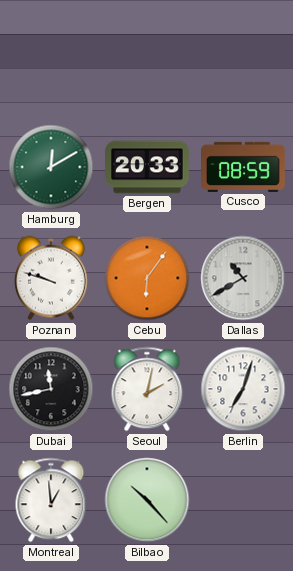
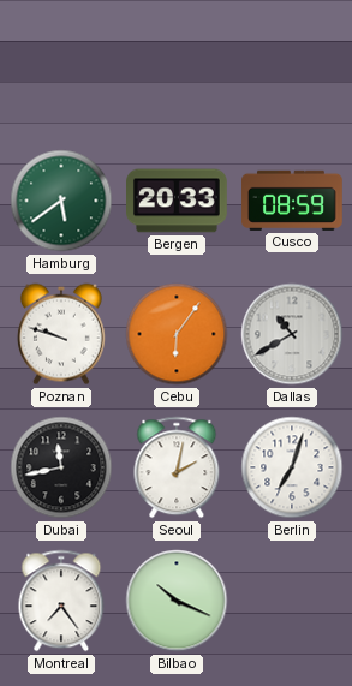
Hamburg: 12:10 -> 5:39
Montreal: 12:59 -> 7:24
Bilbao: 10:23 -> 10:19
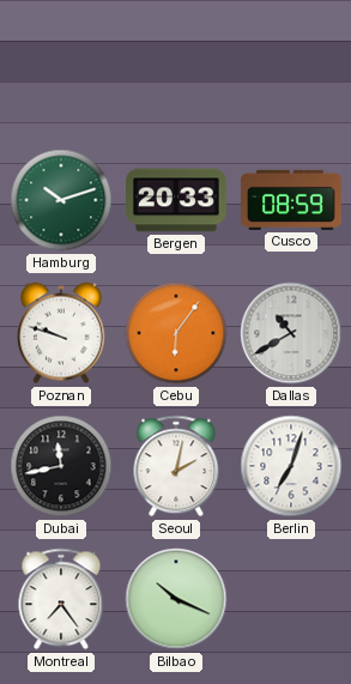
Hamburg: 5:39 -> 10:12
